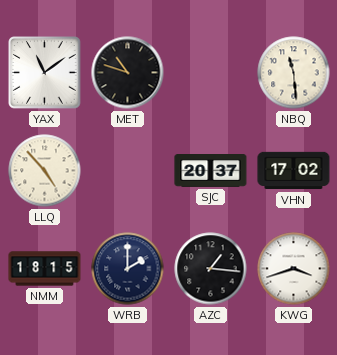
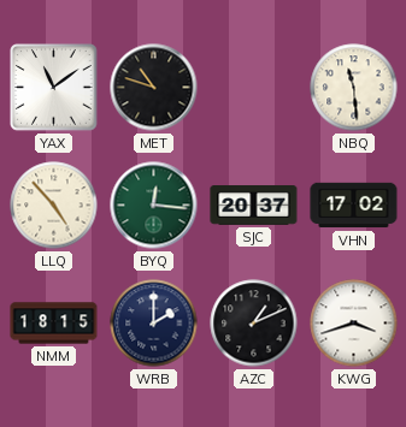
BYQ: none -> 12:16
AZC: 1:16 -> 1:11
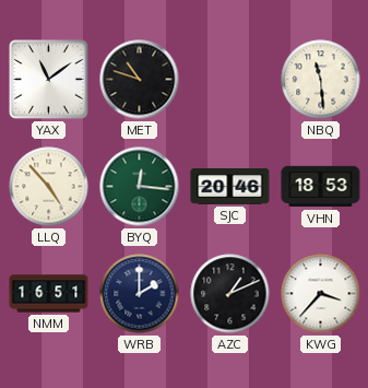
SJC: 20:37 -> 20:46
VHN: 17:02 -> 18:53
NMM: 18:15 -> 16:51
KWG: 3:42 -> 3:37
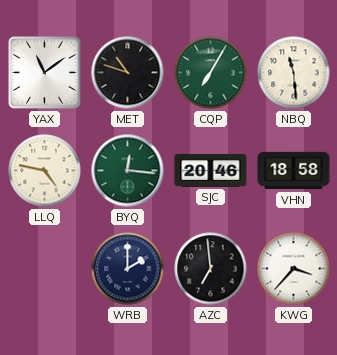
CQP: none -> 7:05
LLQ: 4:53 -> 4:47
VHN: 18:53 -> 18:58
NMM: 16:51 -> none
AZC: 1:11 -> 6:59
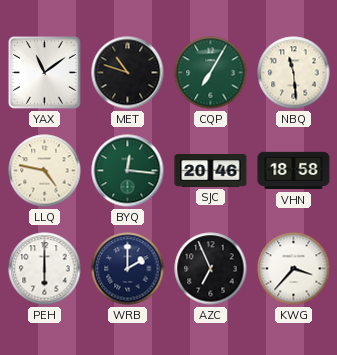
PEH: none -> 6:00
AZC: 6:59 -> 6:56
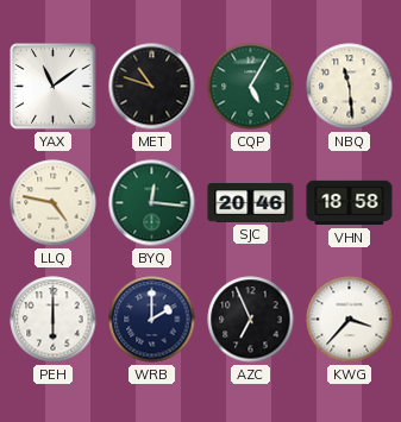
CQP: 7:05 -> 5:05
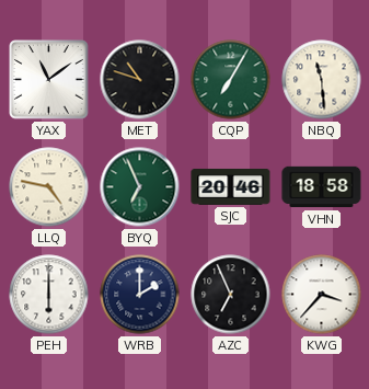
CQP: 5:05 -> 7:05
BYQ: 12:16 -> 6:56
